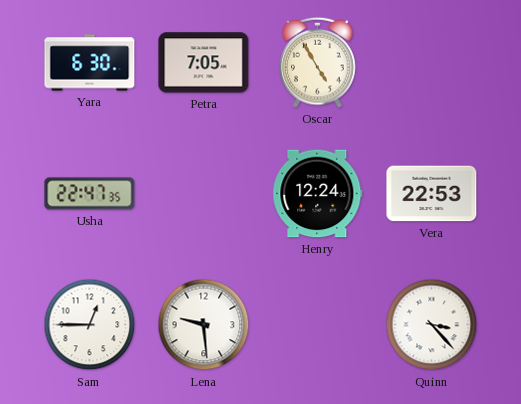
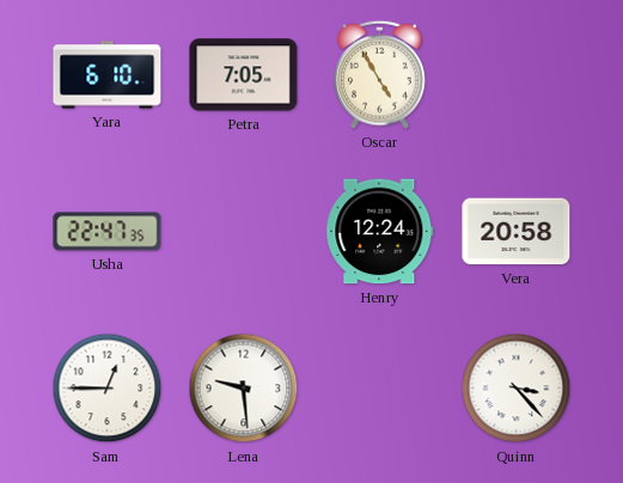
Yara: 6:30 -> 6:10
Vera: 22:53 -> 20:58
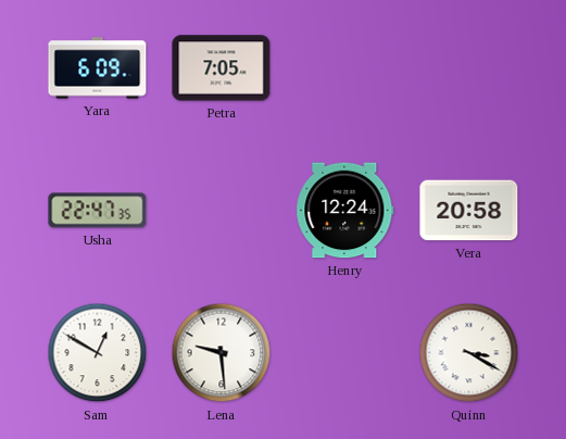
Yara: 6:10 -> 6:09
Oscar: 4:55 -> none
Sam: 12:45 -> 12:50
Quinn: 3:23 -> 3:20
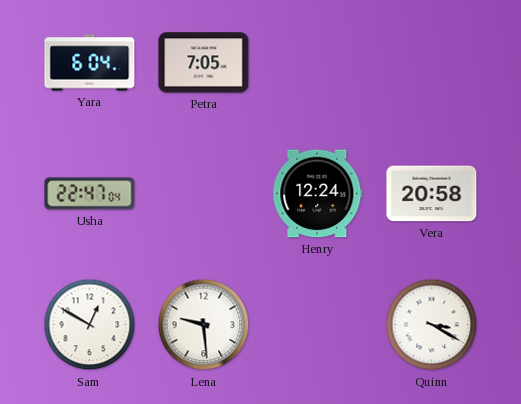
Yara: 6:09 -> 6:04
Usha: 22:47:35 -> 22:47:04
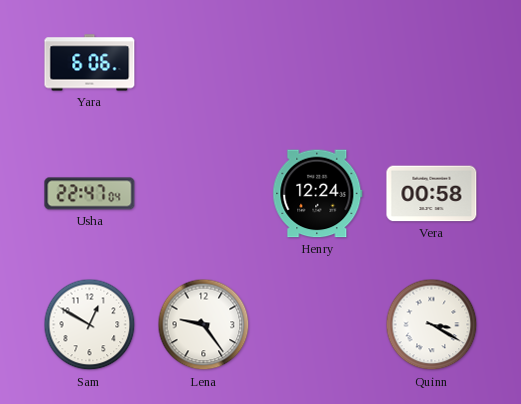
Yara: 6:04 -> 6:06
Petra: 7:05 -> none
Vera: 20:58 -> 00:58
Lena: 9:29 -> 9:24
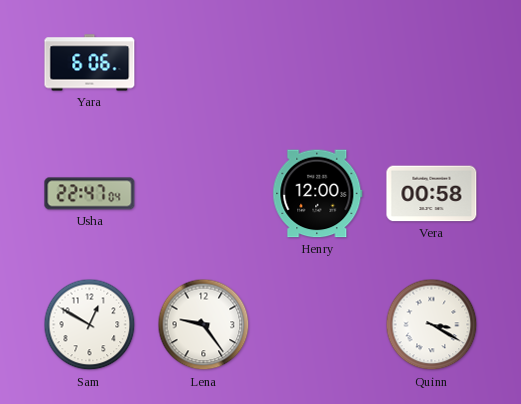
Henry: 12:24 -> 12:00
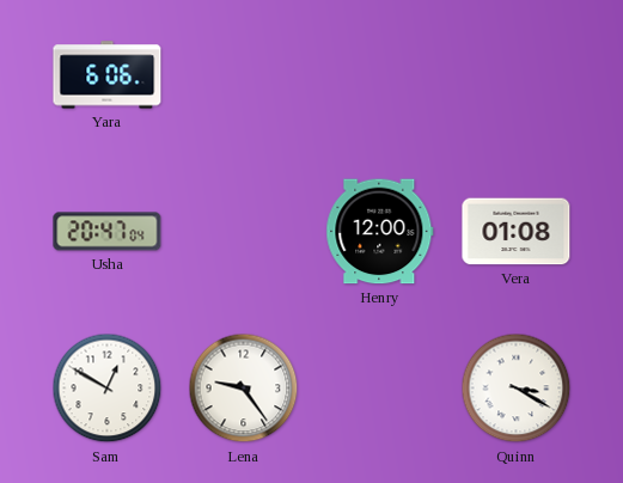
Usha: 22:47 -> 20:47
Vera: 00:58 -> 01:08
